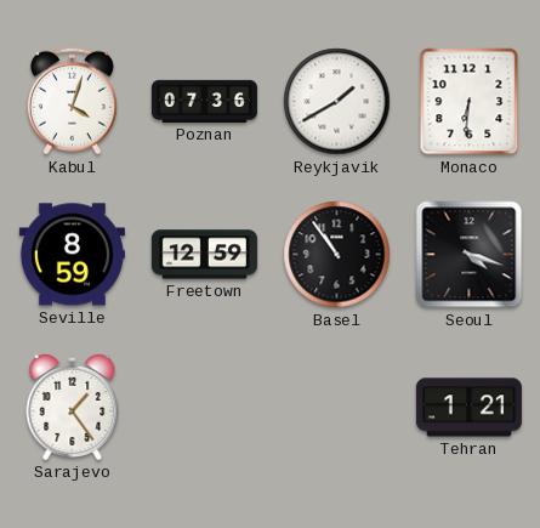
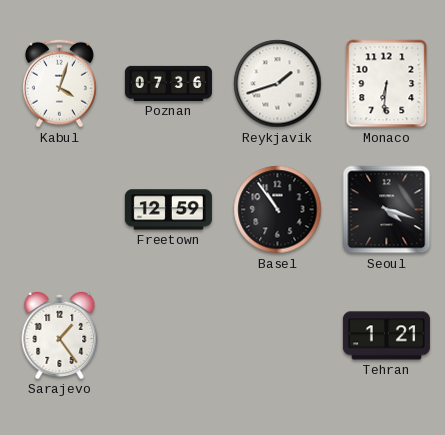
Reykjavik: 1:40 -> 1:42
Seville: 8:59 -> none
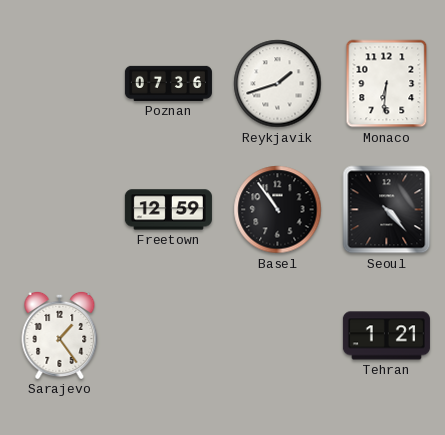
Kabul: 4:03 -> none
Seoul: 4:18 -> 4:23
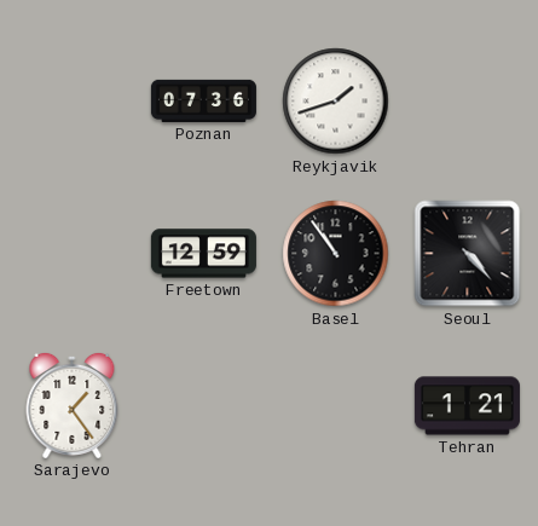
Monaco: 6:31 -> none
